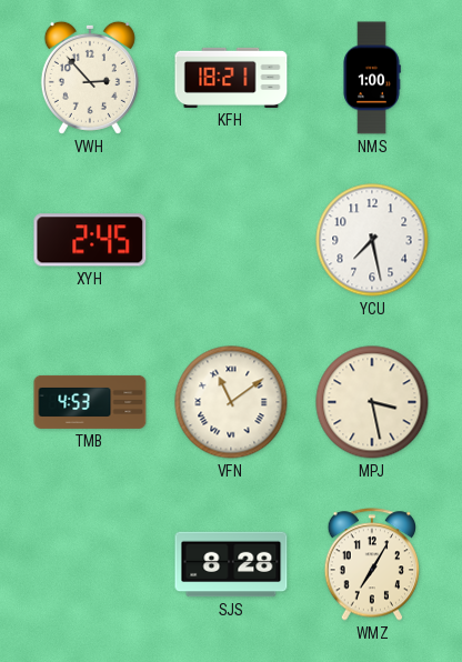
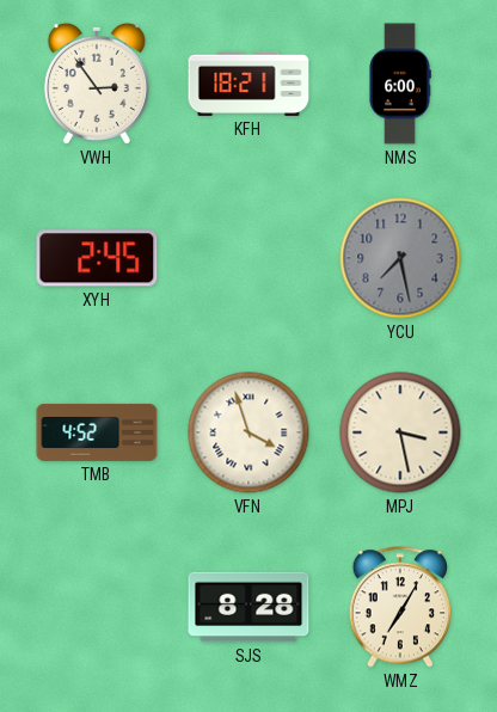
VWH: 2:53 -> 2:54
NMS: 1:00 -> 6:00
YCU dial: white -> grey
TMB: 4:53 -> 4:52
VFN: 11:09 -> 3:57
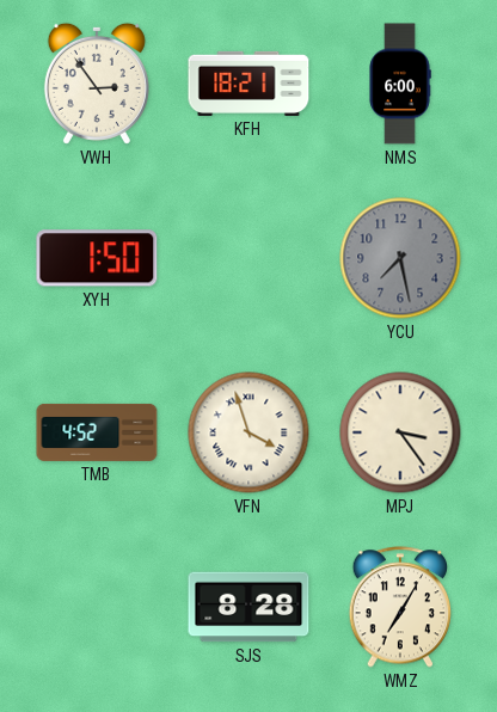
XYH: 2:45 -> 1:50
MPJ: 3:28 -> 3:24
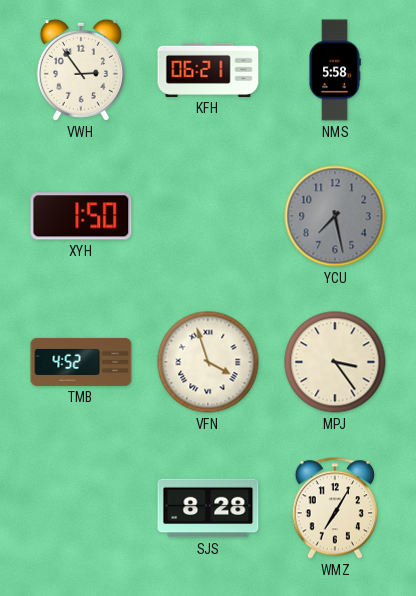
KFH: 18:21 -> 06:21
NMS: 6:00 -> 5:58
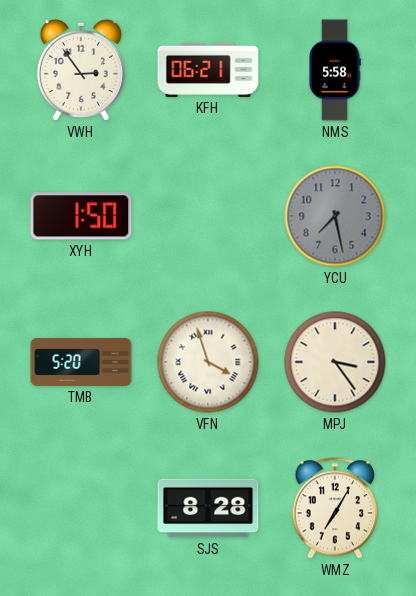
TMB: 4:52 -> 5:20
